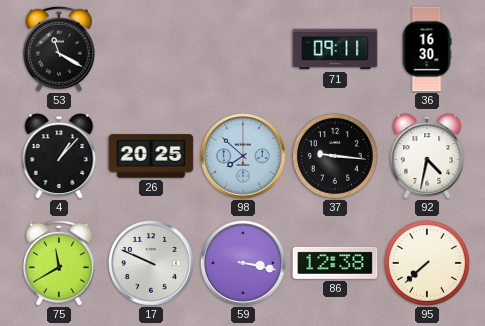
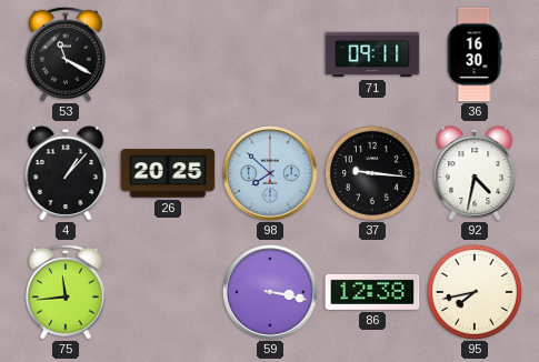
75: 11:40 -> 11:44
17: 9:49 -> none
95: 7:38 -> 7:43
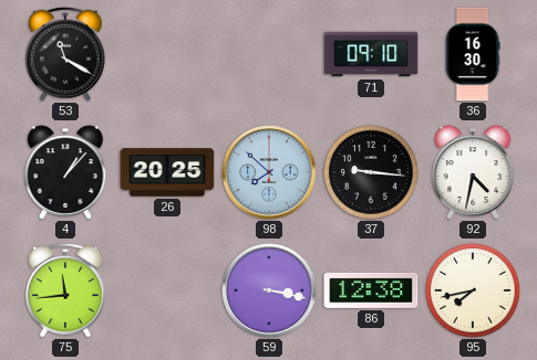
71: 09:11 -> 09:10
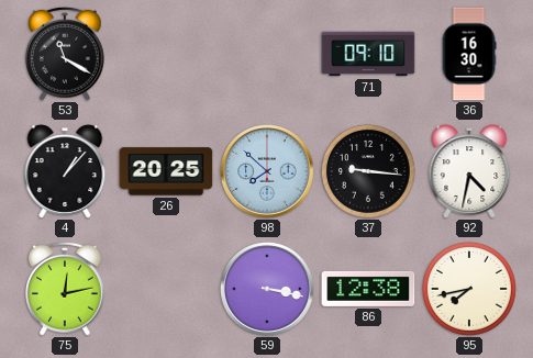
75: 11:44 -> 12:13
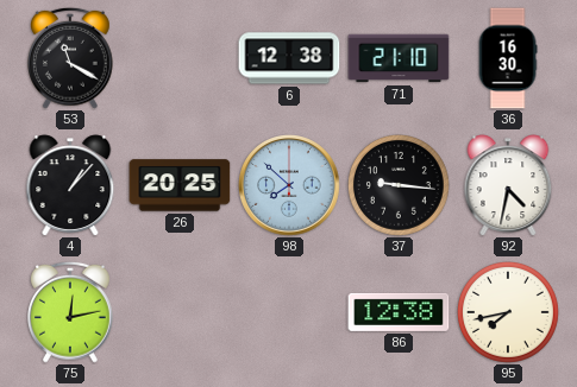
6: none -> 12:38
71: 09:10 -> 21:10
59: 3:17 -> none
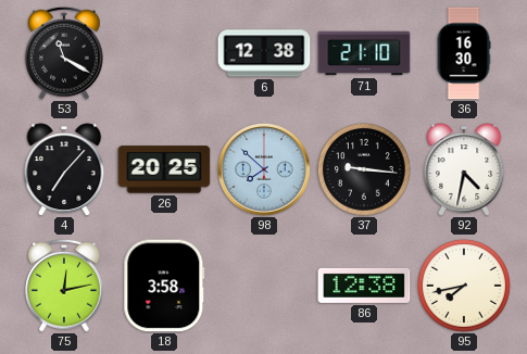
4: 1:07 -> 7:07
18: none -> 3:58
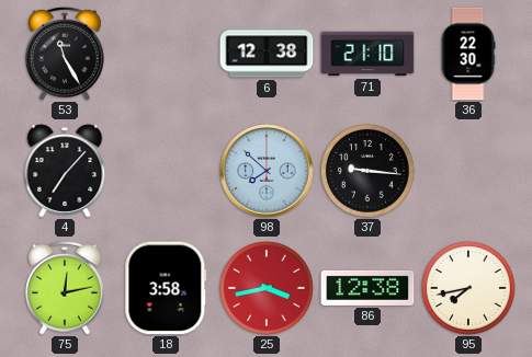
53: 11:20 -> 11:25
36: 16:30 -> 22:30
26: 20:25 -> none
92: 4:32 -> none
25: none -> 3:43
